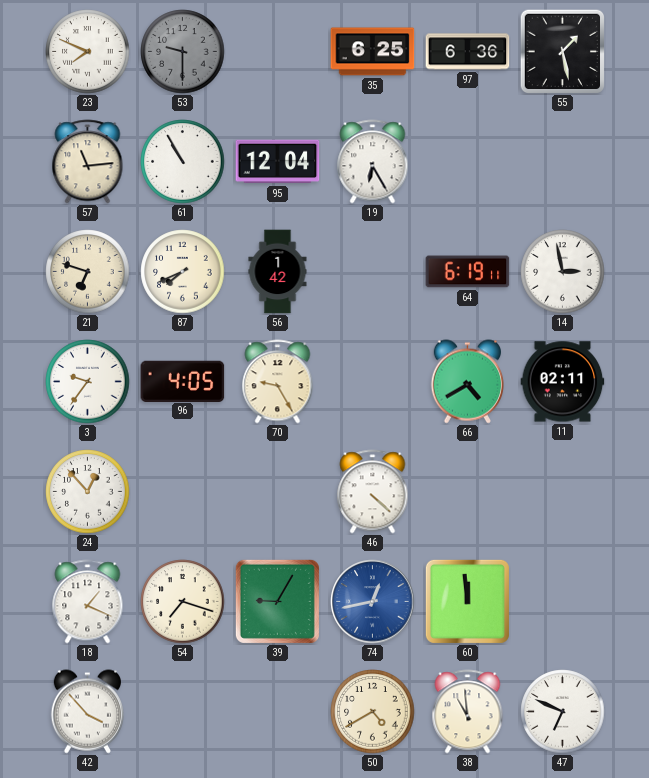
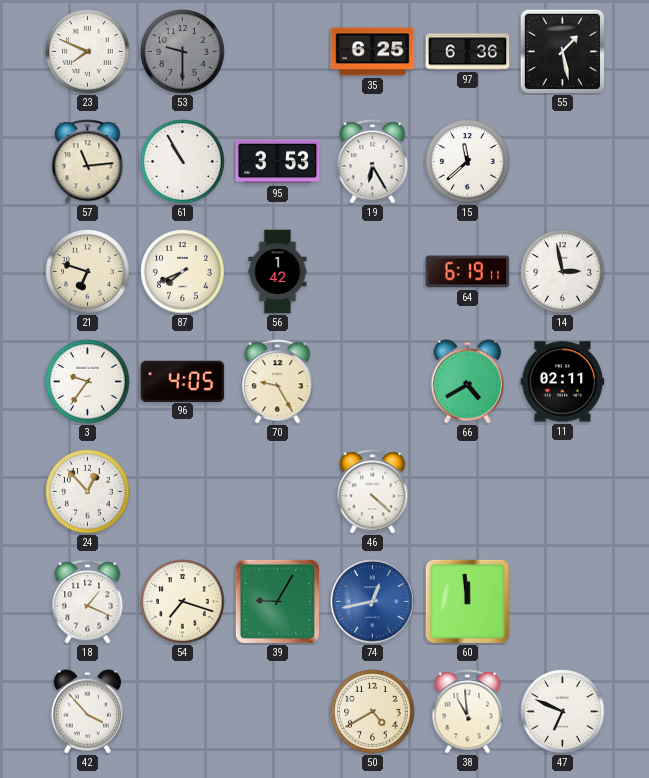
95: 12:04 -> 3:53
15: none -> 11:38
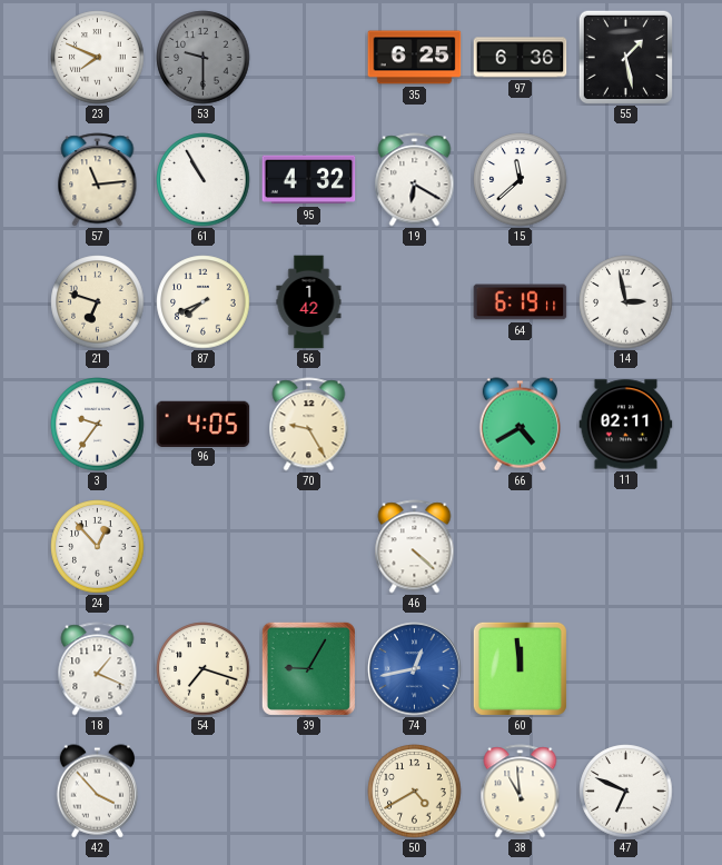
95: 3:53 -> 4:32
19: 6:25 -> 6:20
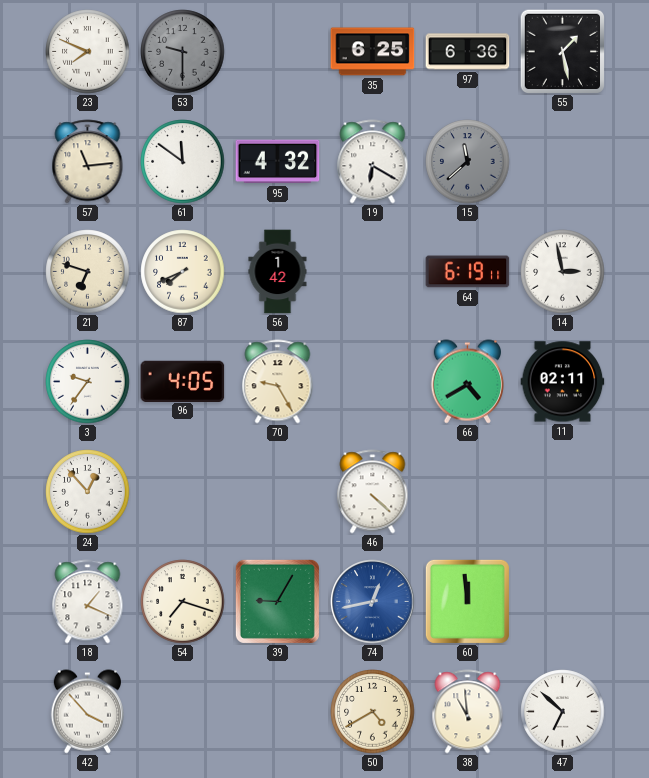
61: 10:55 -> 11:51
15 dial: white -> grey
47: 6:49 -> 6:52
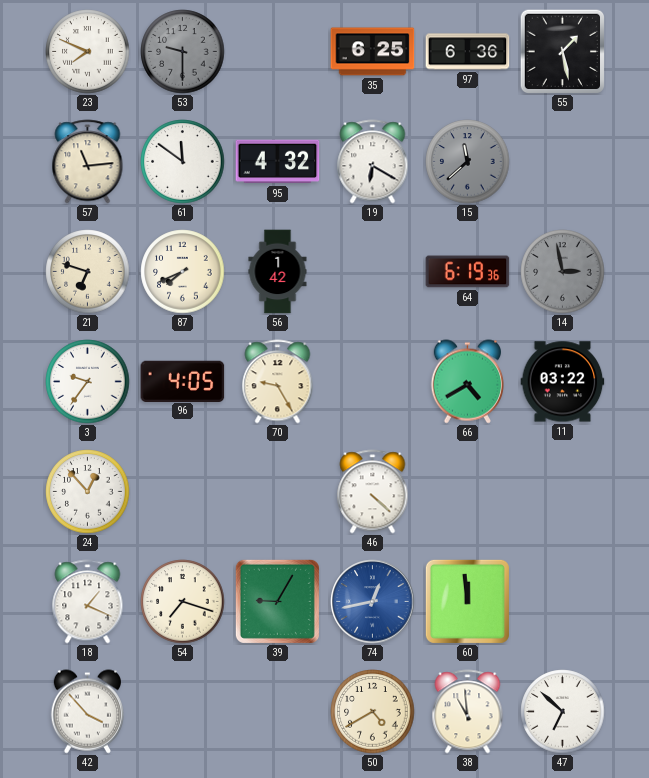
64: 6:19:11 -> 6:19:36
14 dial: white -> grey
11: 02:11 -> 03:22
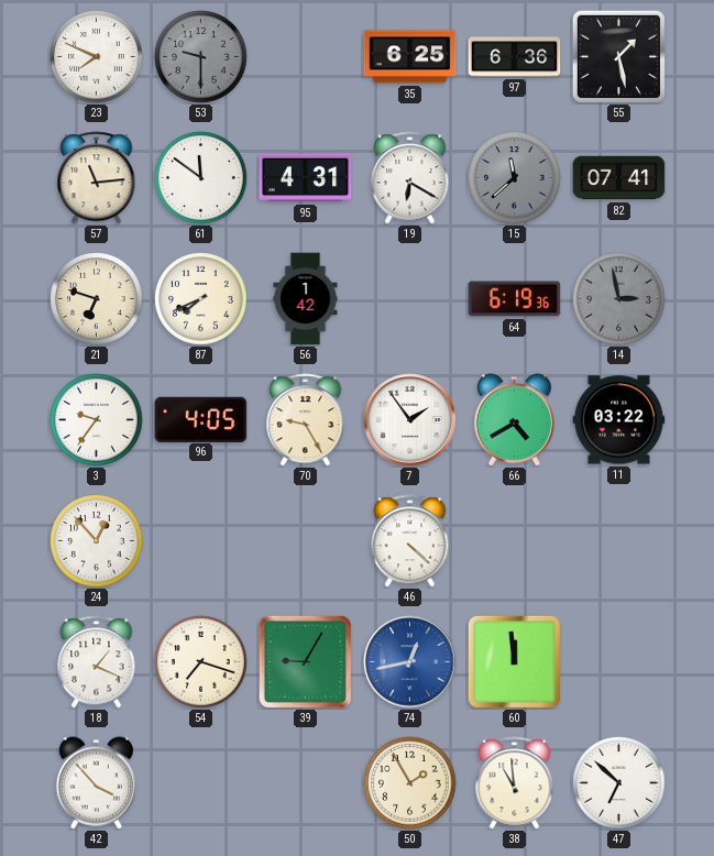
95: 4:32 -> 4:31
82: none -> 07:41
7: none -> 1:54
50: 4:40 -> 1:55
